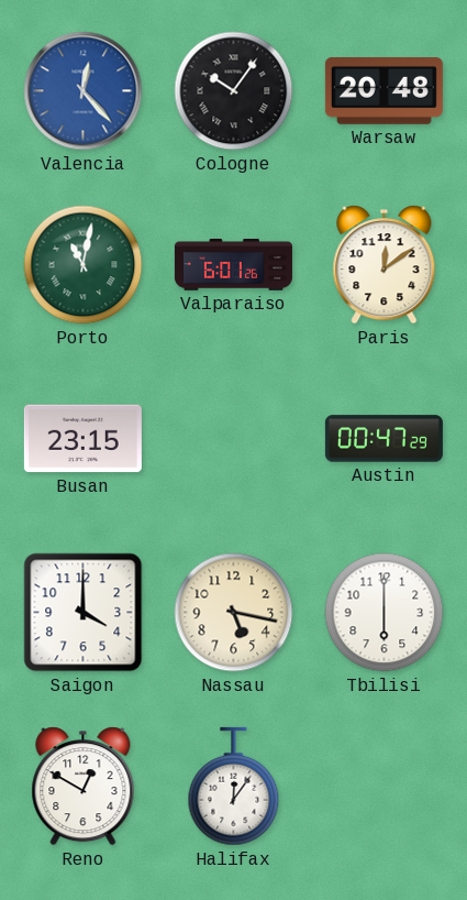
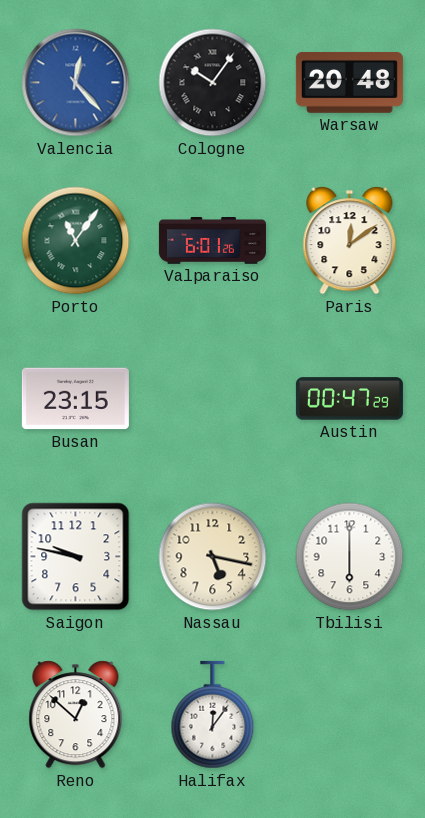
Porto: 11:02 -> 11:06
Saigon: 4:00 -> 9:47
Reno: 12:50 -> 12:52
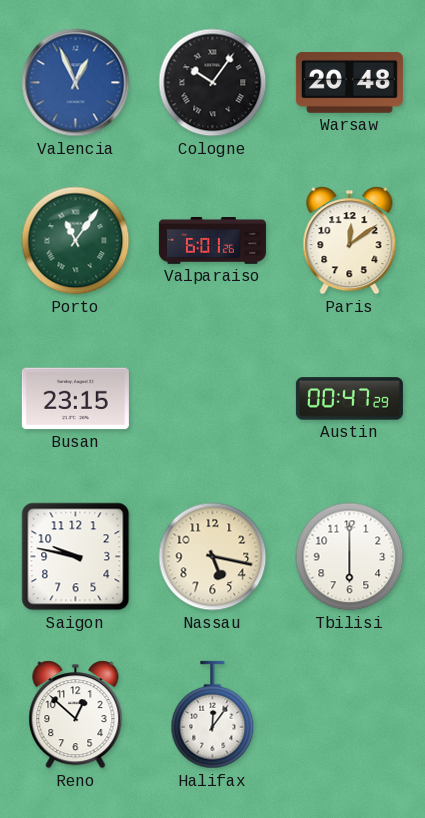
Valencia: 12:23 -> 12:56
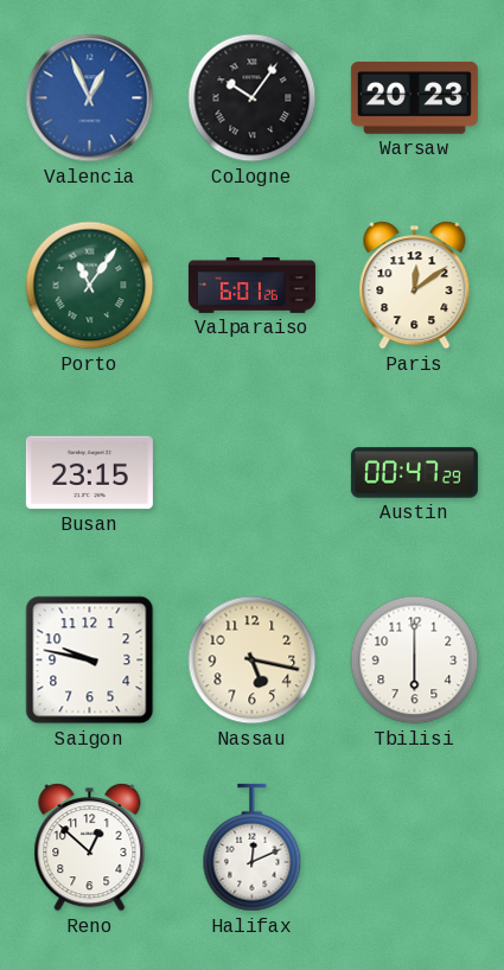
Warsaw: 20:48 -> 20:23
Halifax: 12:06 -> 12:11
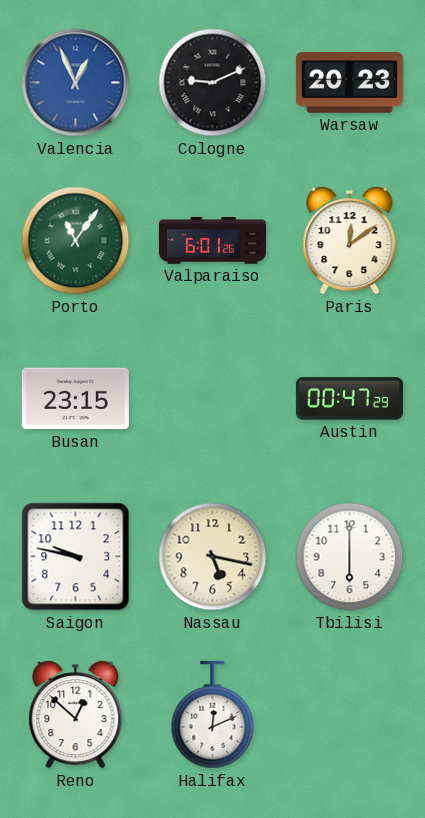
Cologne: 10:06 -> 9:11
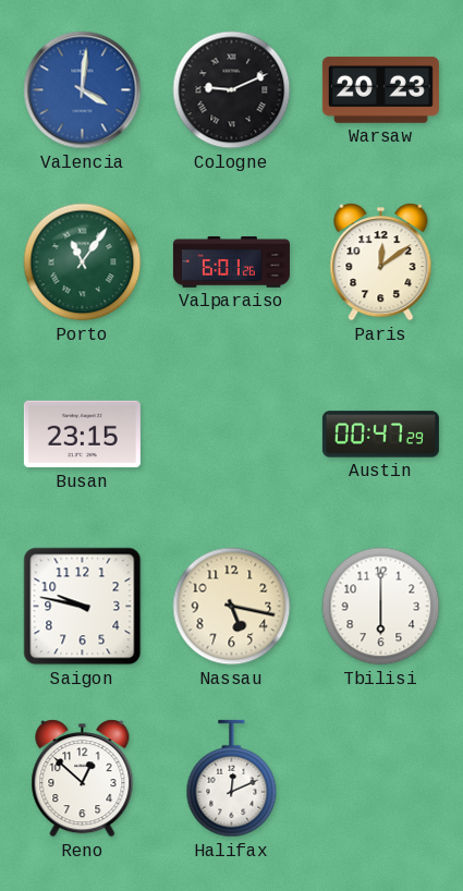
Valencia: 12:56 -> 4:01
